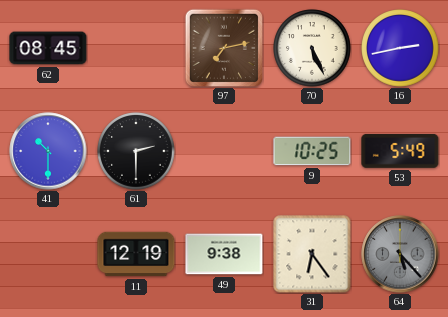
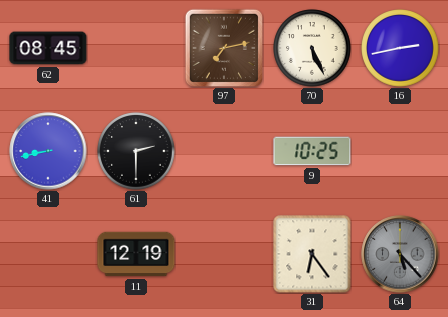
41: 10:30 -> 8:43
53: 5:49 -> none
49: 9:38 -> none
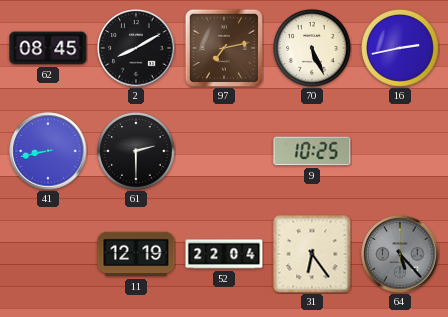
2: none -> 8:10
52: none -> 22:04
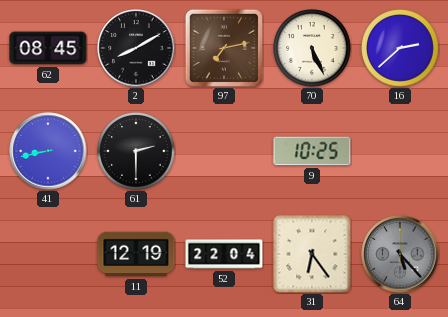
16: 2:43 -> 2:38
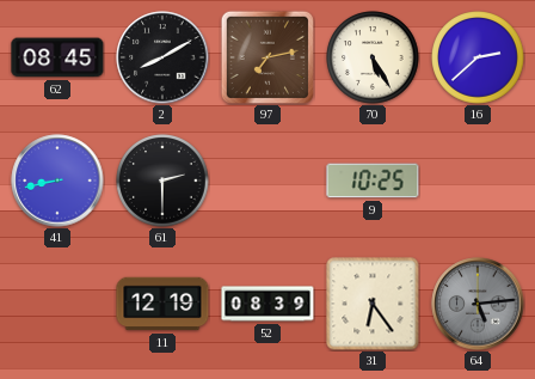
70: 5:26 -> 5:25
52: 22:04 -> 08:39
64: 5:23 -> 5:14
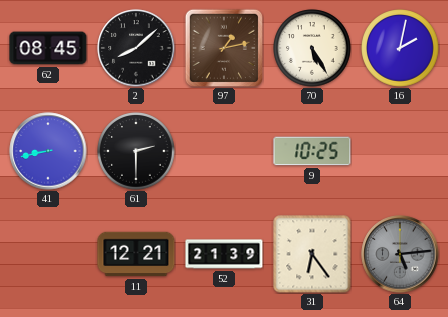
2: 8:10 -> 8:08
97: 7:13 -> 1:13
16: 2:38 -> 2:02
11: 12:19 -> 12:21
52: 08:39 -> 21:39
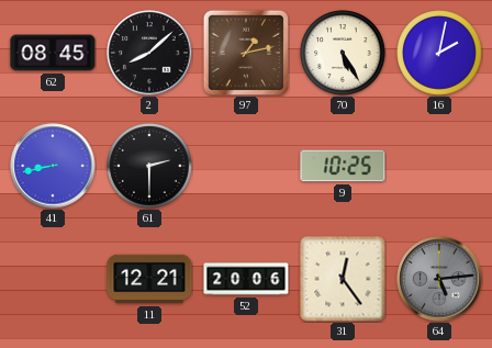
52: 21:39 -> 20:06
31: 6:24 -> 12:24
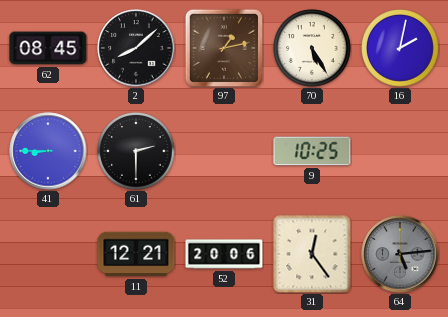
41: 8:43 -> 8:45
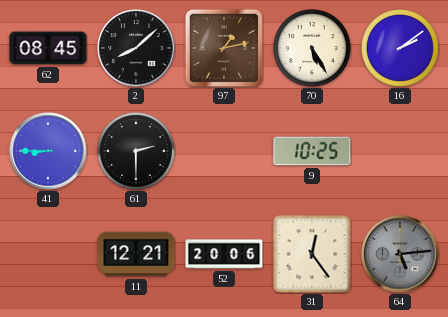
16: 2:02 -> 2:09
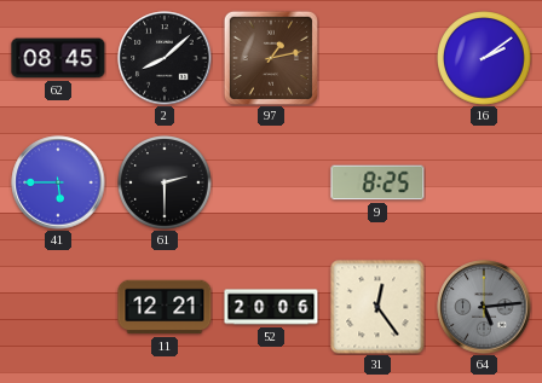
70: 5:25 -> none
41: 8:45 -> 5:45
9: 10:25 -> 8:25
